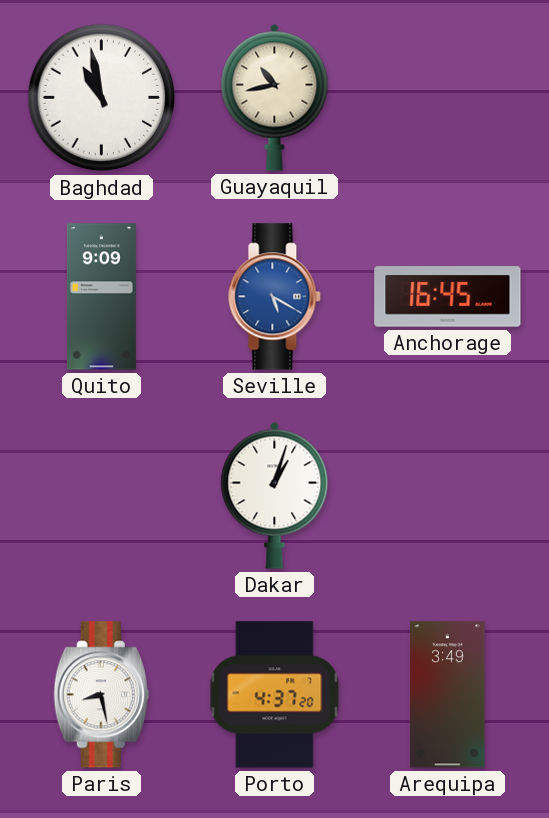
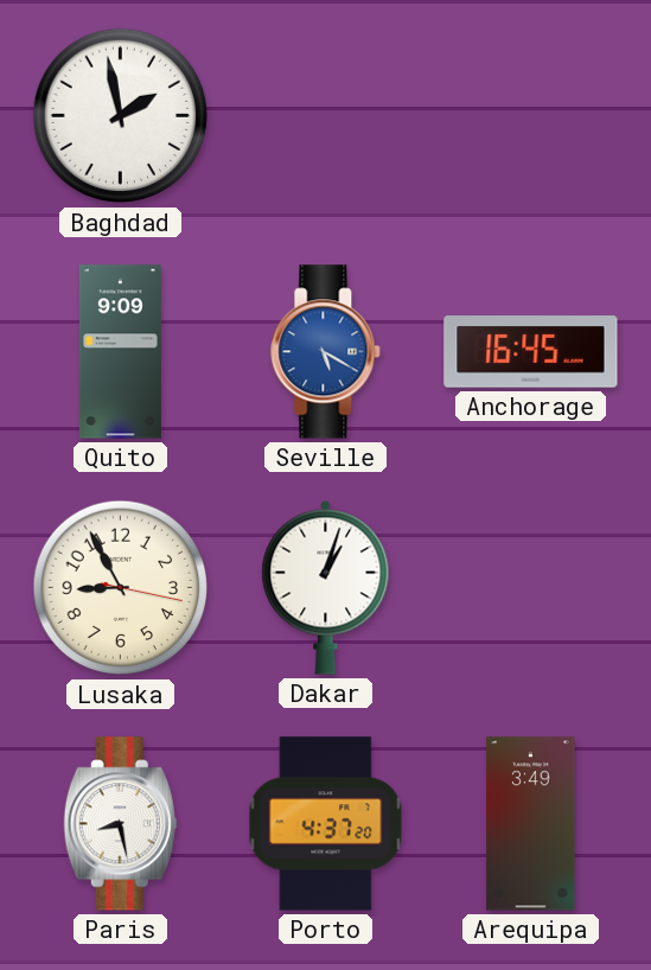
Baghdad: 10:58 -> 1:58
Guayaquil: 10:43 -> none
Lusaka: none -> 8:55
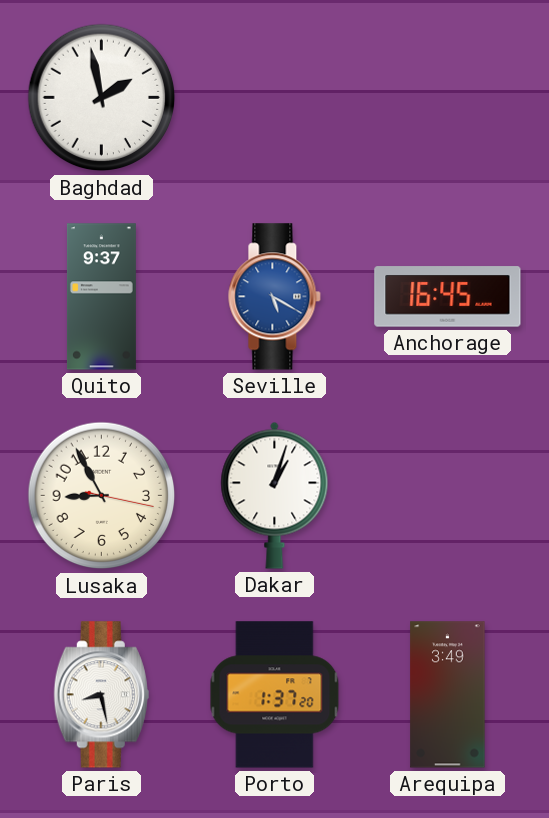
Quito: 9:09 -> 9:37
Porto: 4:37 -> 1:37
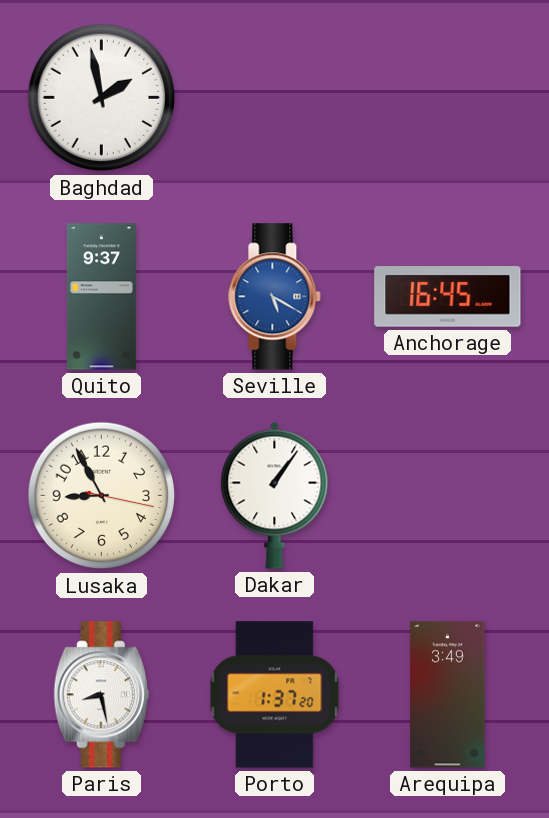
Dakar: 1:03 -> 1:06
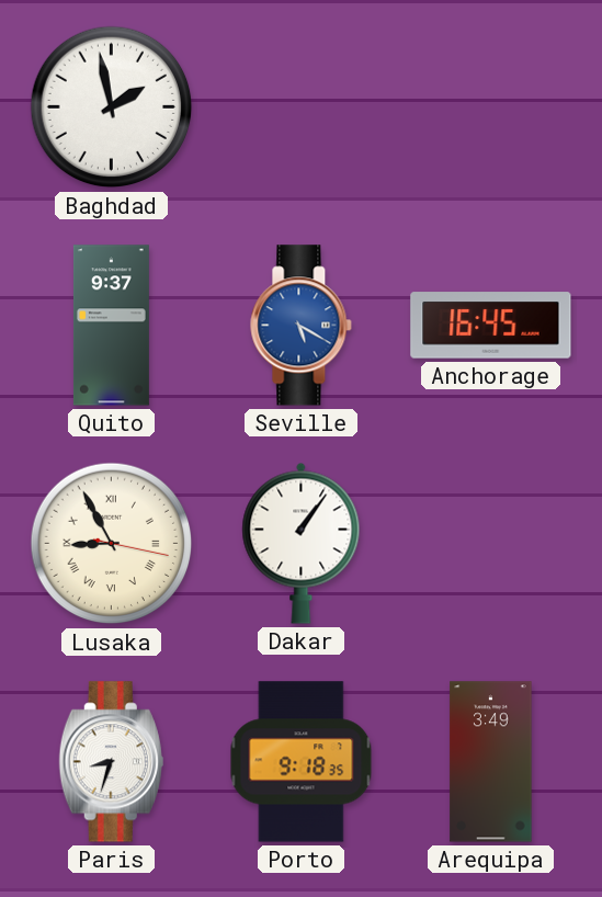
Lusaka numerals: Arabic -> Roman
Paris: 8:28 -> 8:33
Porto: 1:37 -> 9:18
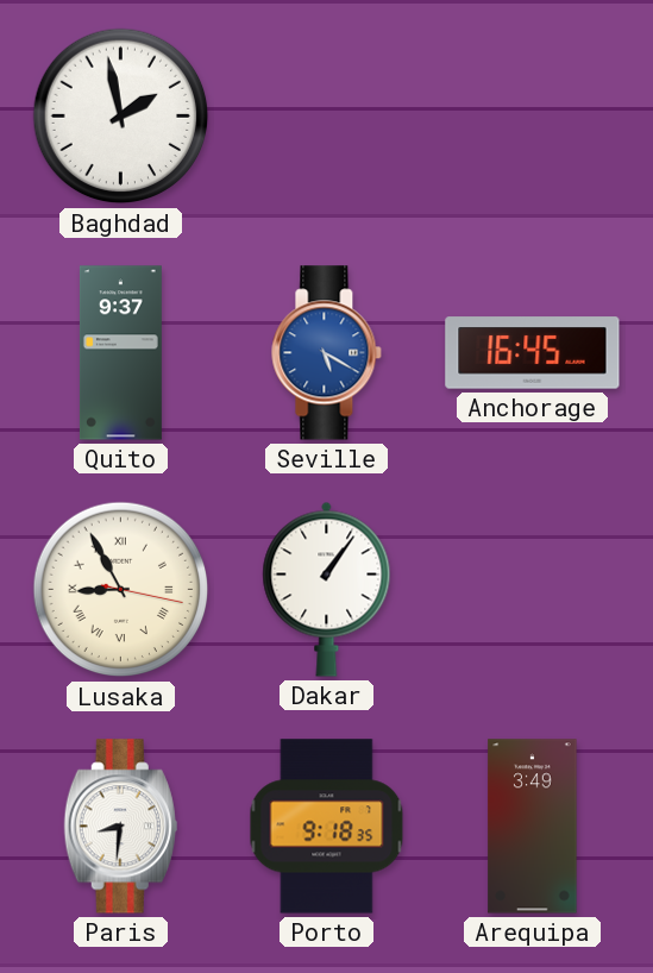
Paris: 8:33 -> 8:31
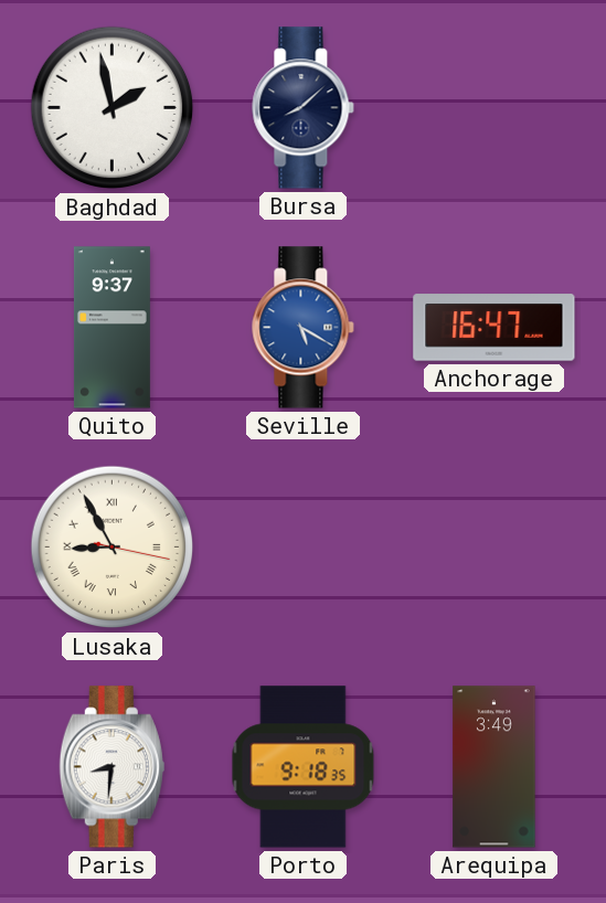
Bursa: none -> 8:08
Anchorage: 16:45 -> 16:47
Dakar: 1:06 -> none
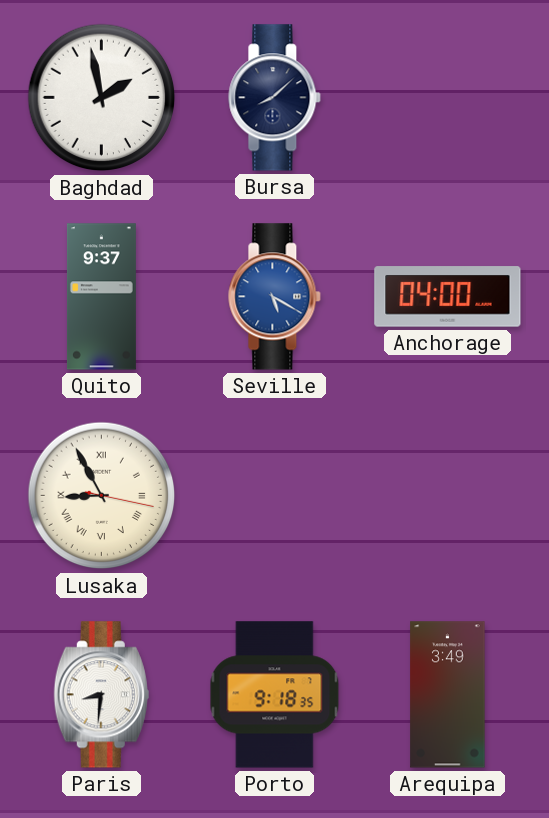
Anchorage: 16:47 -> 04:00
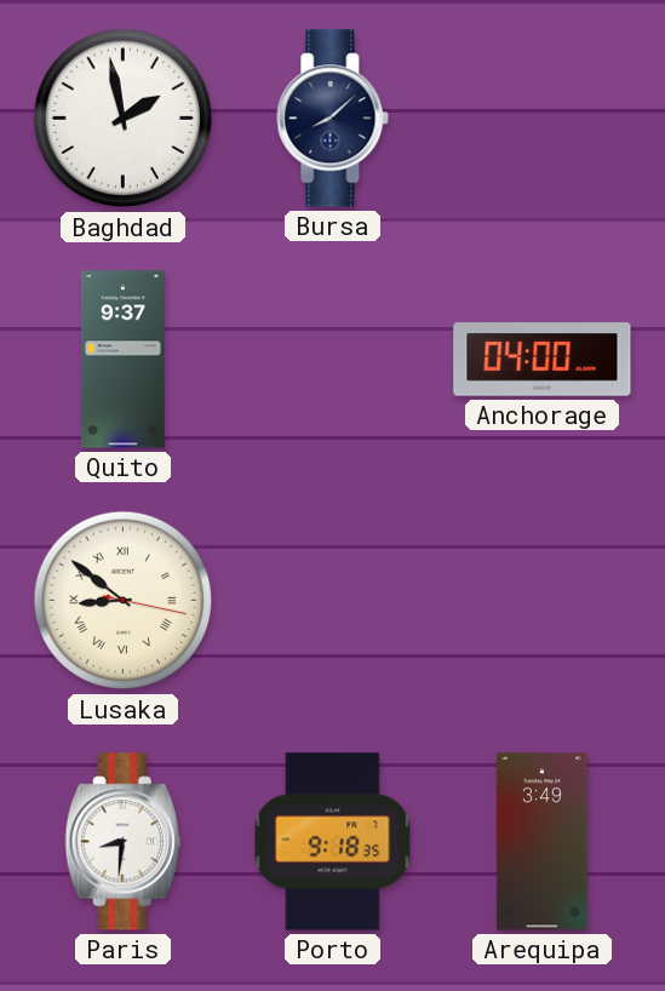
Seville: 5:20 -> none
Lusaka: 8:55 -> 8:51
